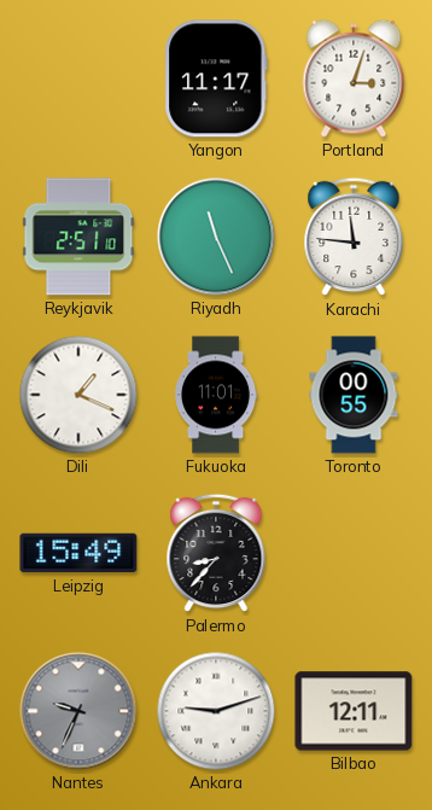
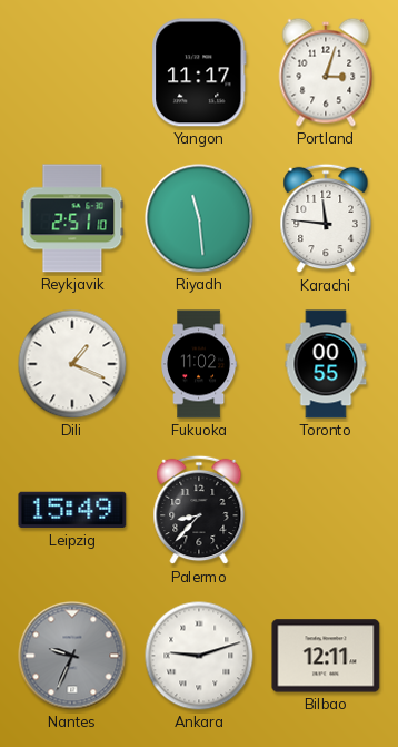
Riyadh: 11:26 -> 11:29
Fukuoka: 11:01 -> 11:02
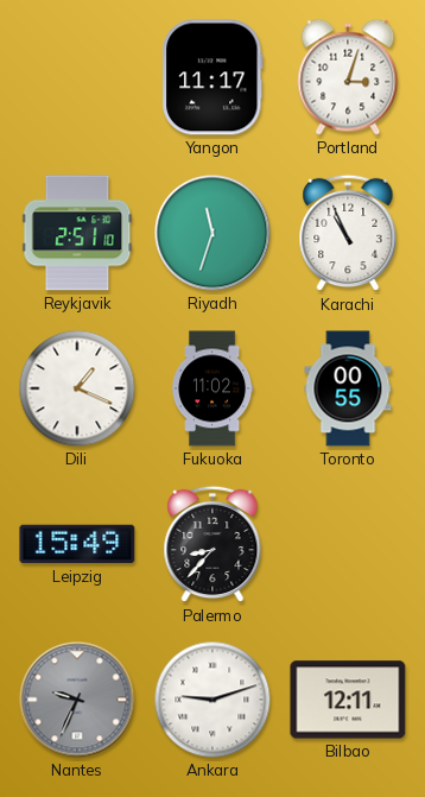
Riyadh: 11:29 -> 11:33
Karachi: 11:46 -> 10:56
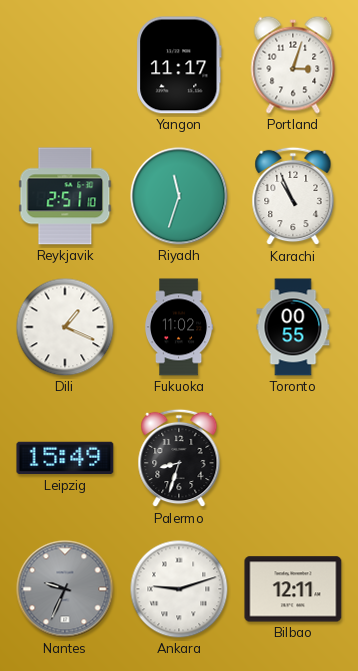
Palermo: 8:37 -> 8:33
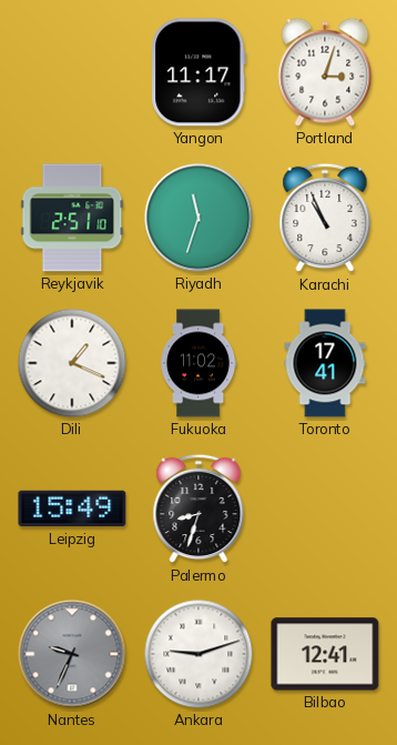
Toronto: 00:55 -> 17:41
Bilbao: 12:11 -> 12:41
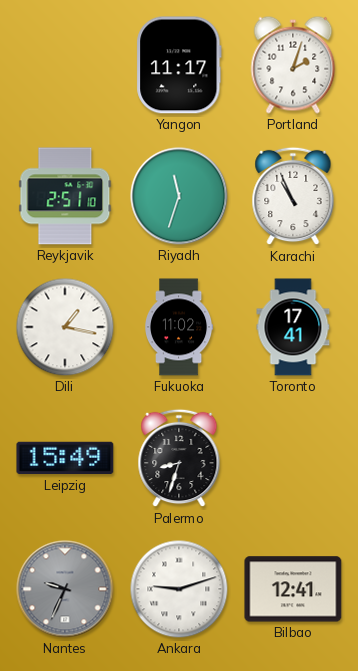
Portland: 3:03 -> 2:03
Dili: 1:19 -> 1:17
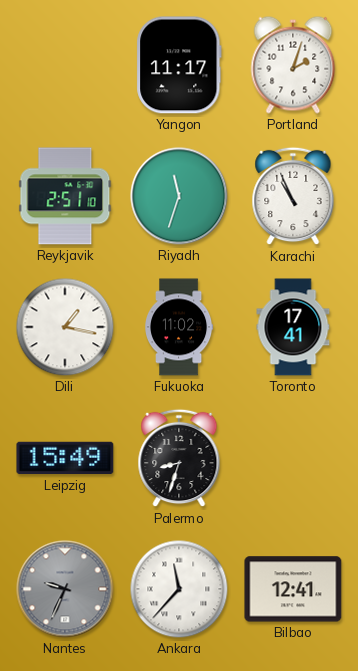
Ankara: 9:12 -> 11:37
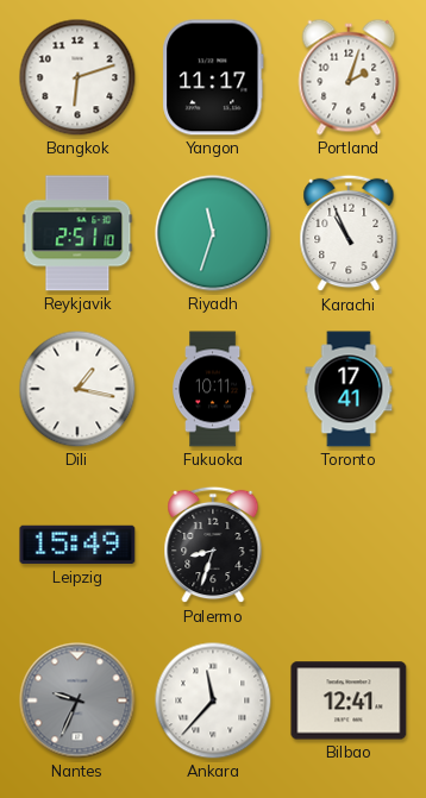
Bangkok: none -> 6:12
Fukuoka: 11:02 -> 10:11
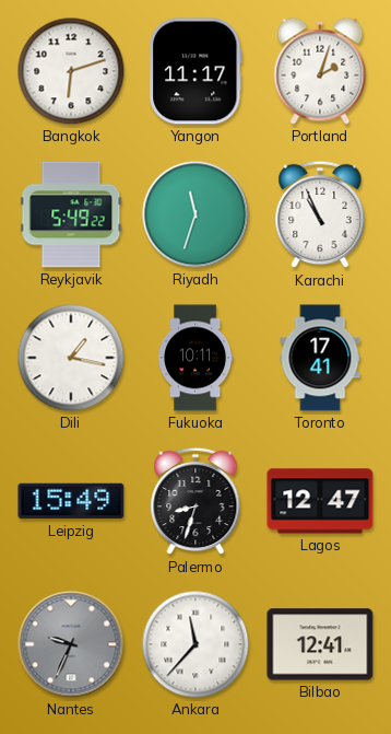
Reykjavik: 2:51 -> 5:49
Lagos: none -> 12:47
